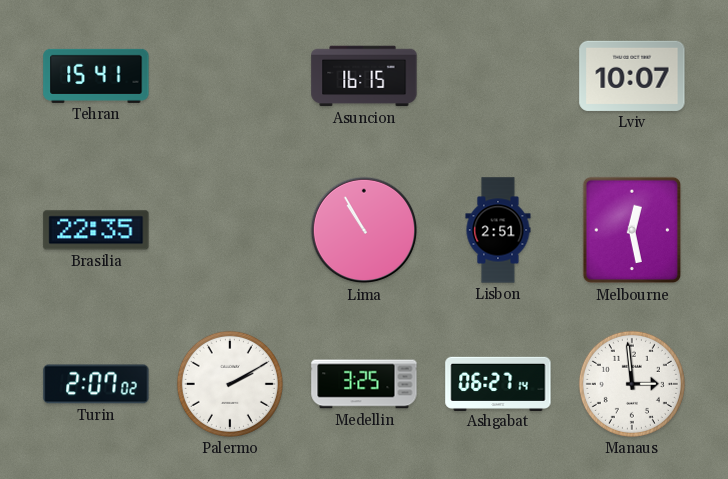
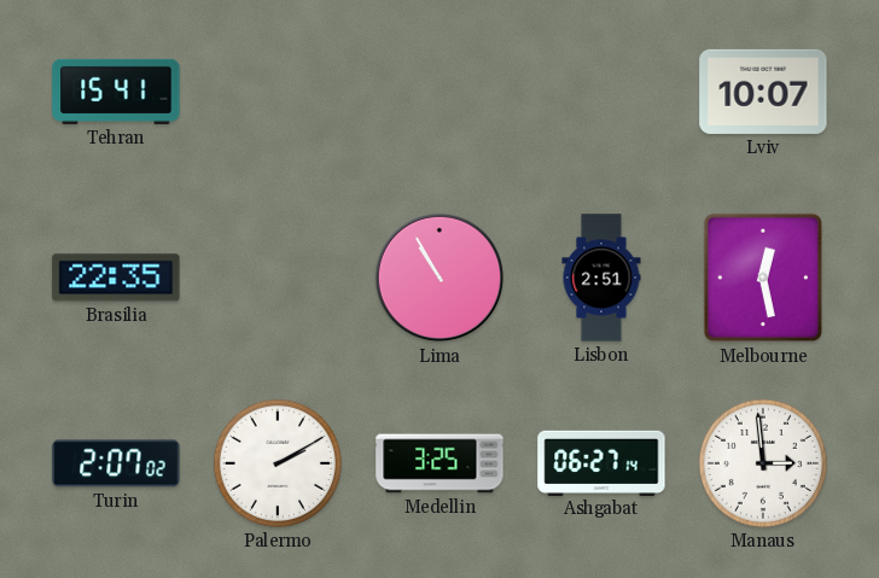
Asuncion: 16:15 -> none
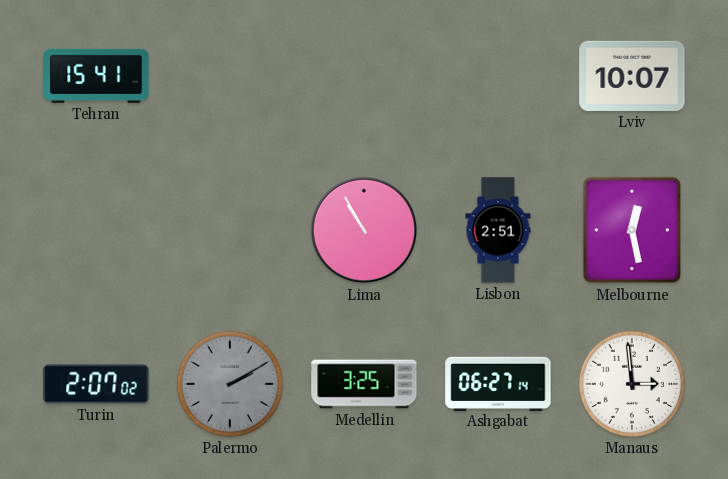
Brasilia: 22:35 -> none
Palermo dial: white -> grey
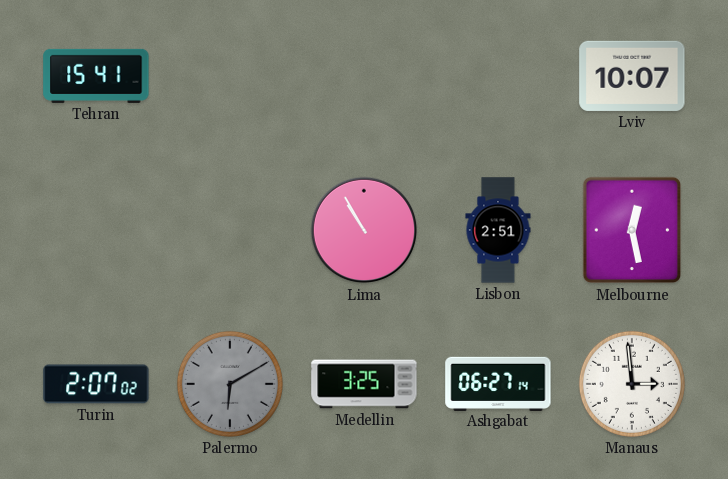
Palermo: 2:10 -> 6:10
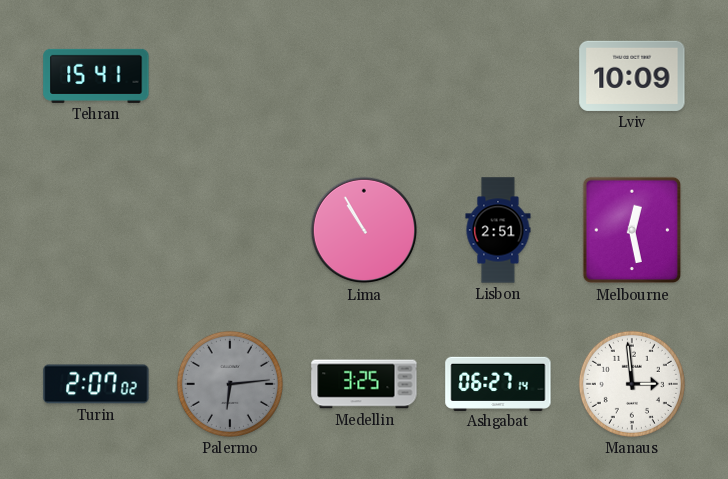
Lviv: 10:07 -> 10:09
Palermo: 6:10 -> 6:14
